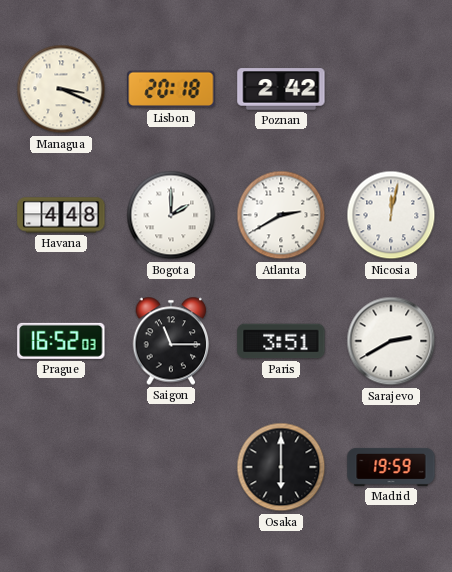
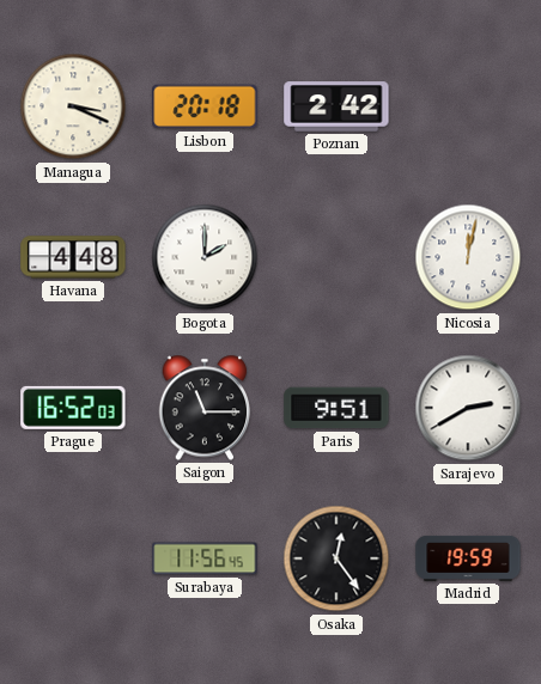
Atlanta: 2:40 -> none
Paris: 3:51 -> 9:51
Surabaya: none -> 11:56
Osaka: 6:00 -> 12:24
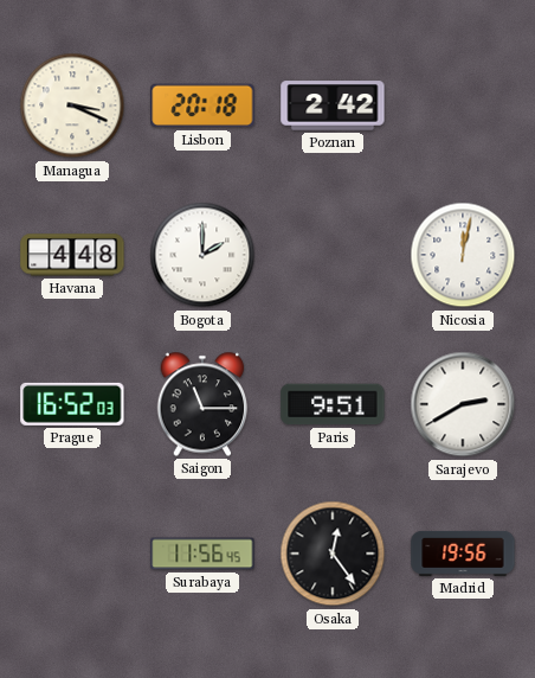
Madrid: 19:59 -> 19:56
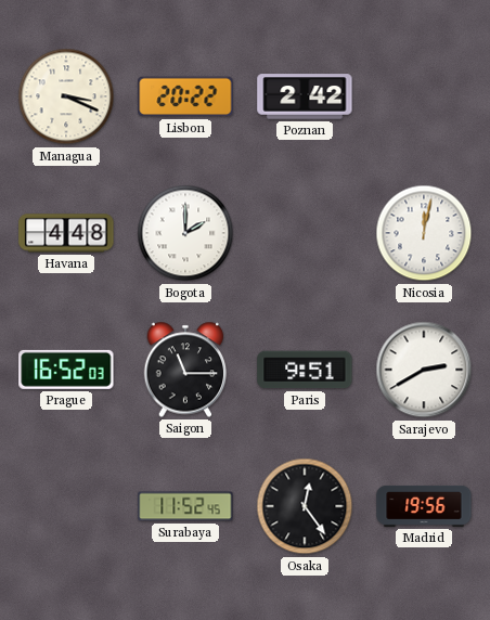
Lisbon: 20:18 -> 20:22
Surabaya: 11:56 -> 11:52
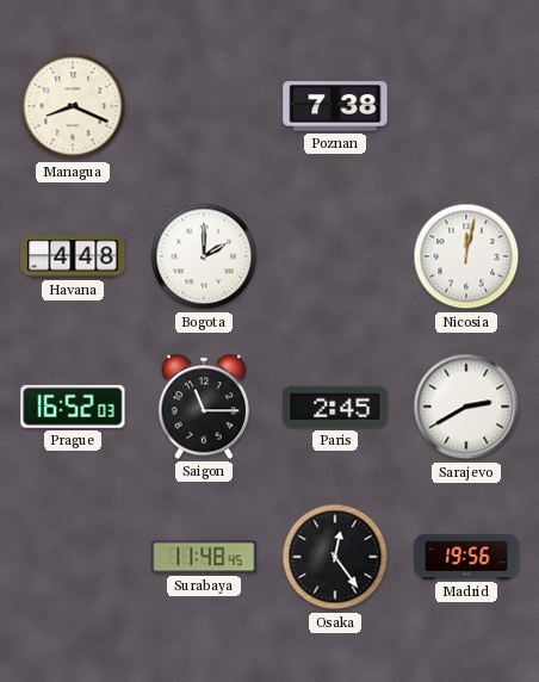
Managua: 3:19 -> 8:19
Lisbon: 20:22 -> none
Poznan: 2:42 -> 7:38
Paris: 9:51 -> 2:45
Surabaya: 11:52 -> 11:48
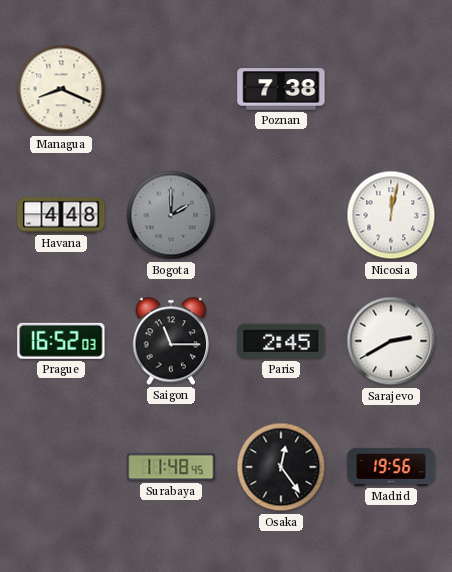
Bogota dial: white -> grey
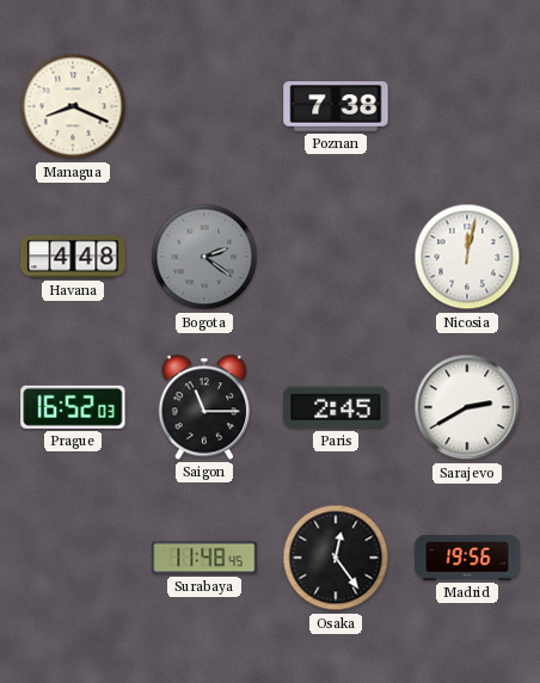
Bogota: 2:00 -> 2:21
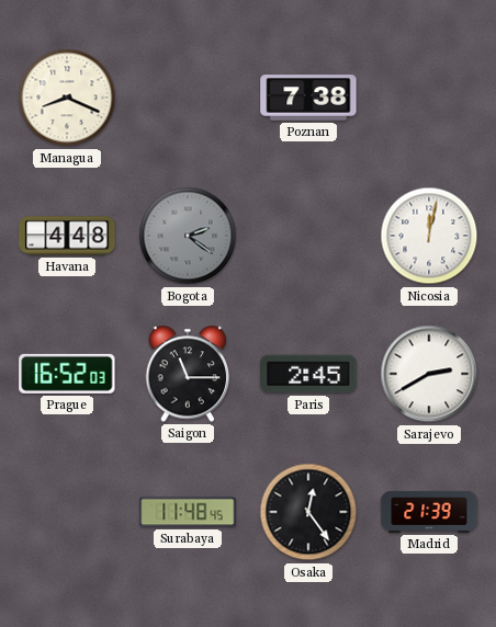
Madrid: 19:56 -> 21:39
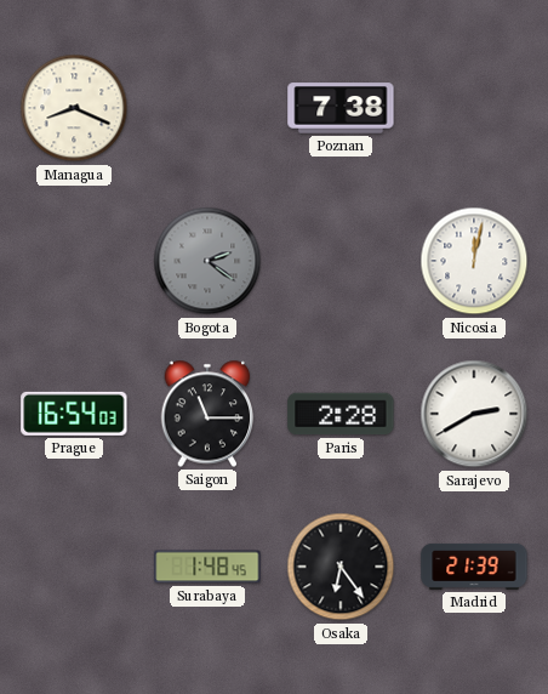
Havana: 4:48 -> none
Prague: 16:52 -> 16:54
Paris: 2:45 -> 2:28
Surabaya: 11:48 -> 1:48
Osaka: 12:24 -> 6:24
